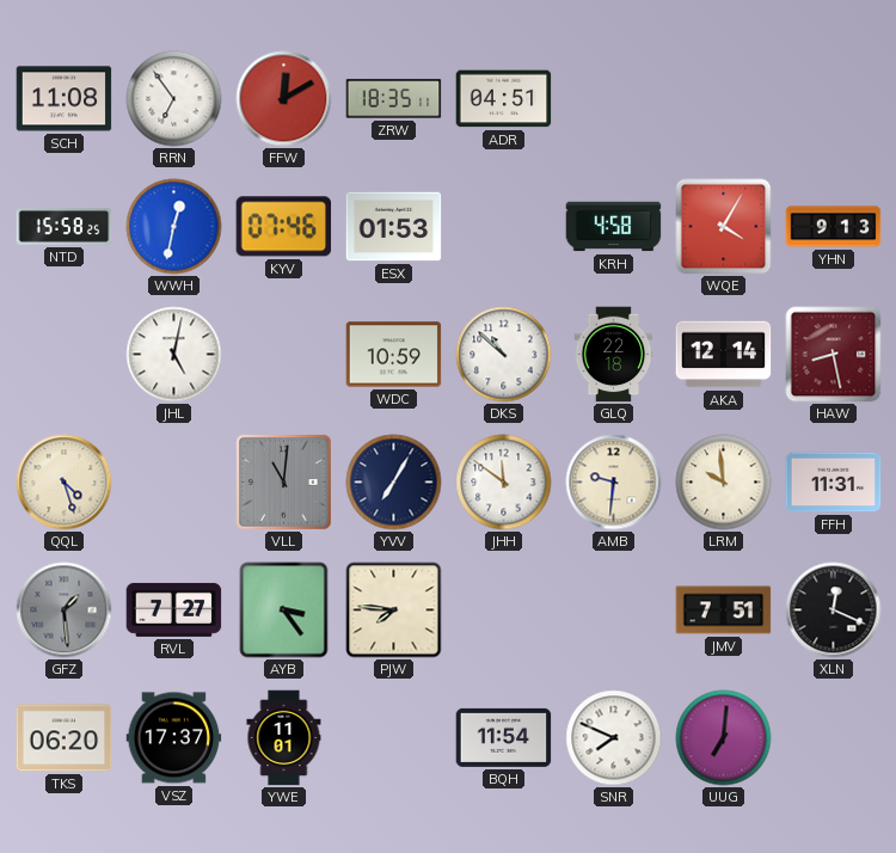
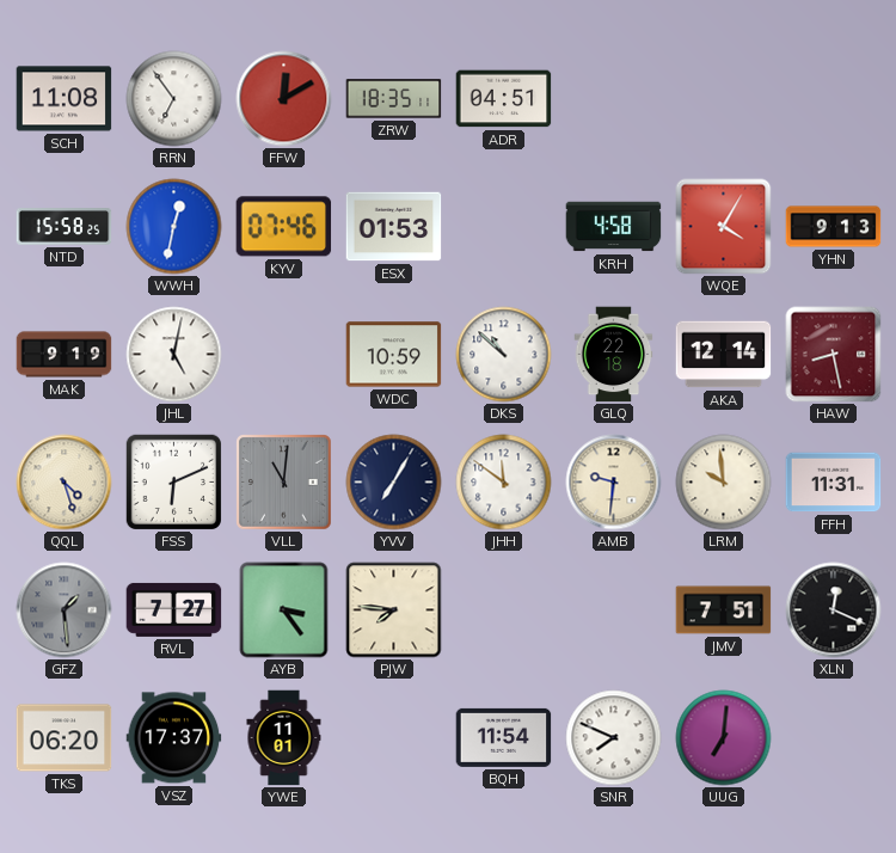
MAK: none -> 9:19
FSS: none -> 6:11
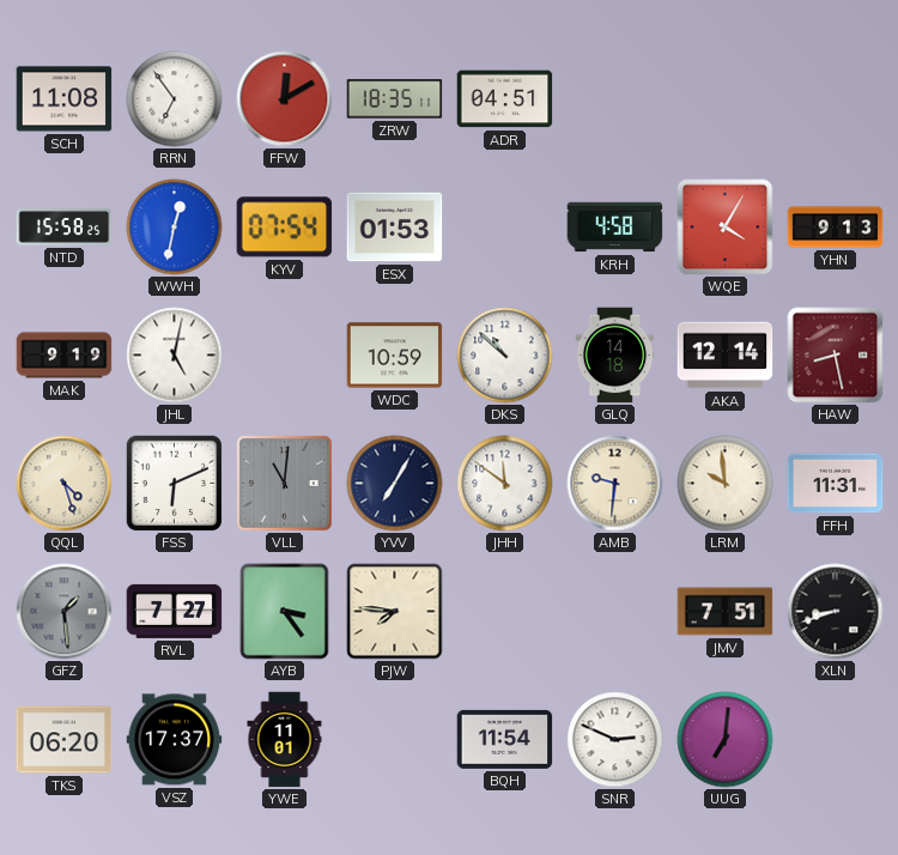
KYV: 07:46 -> 07:54
GLQ: 22:18 -> 14:18
XLN: 12:19 -> 8:42
SNR: 7:49 -> 2:49
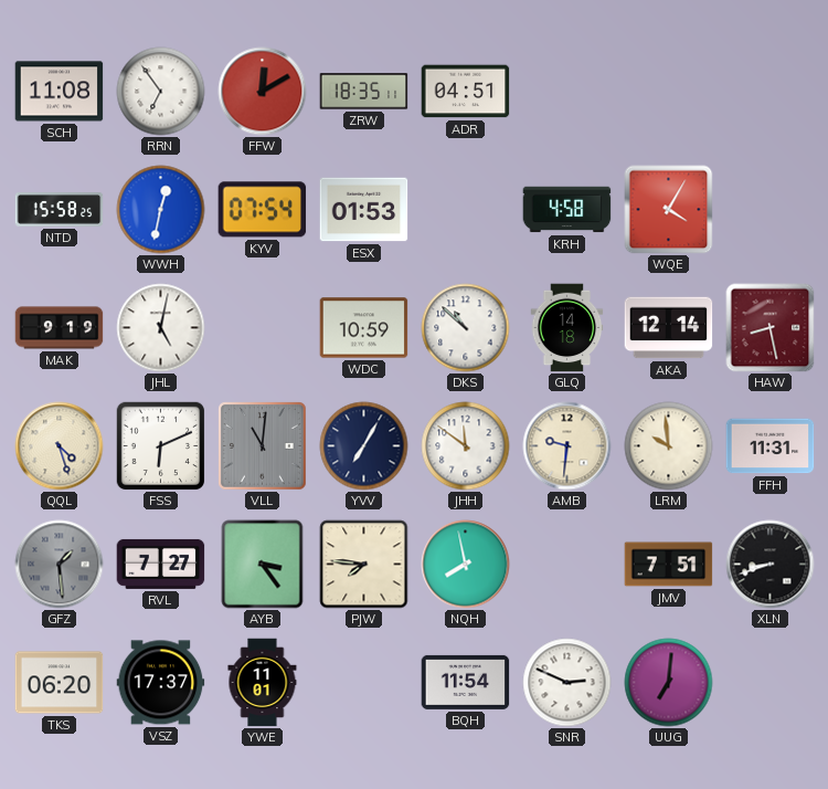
YHN: 9:13 -> none
NQH: none -> 7:58
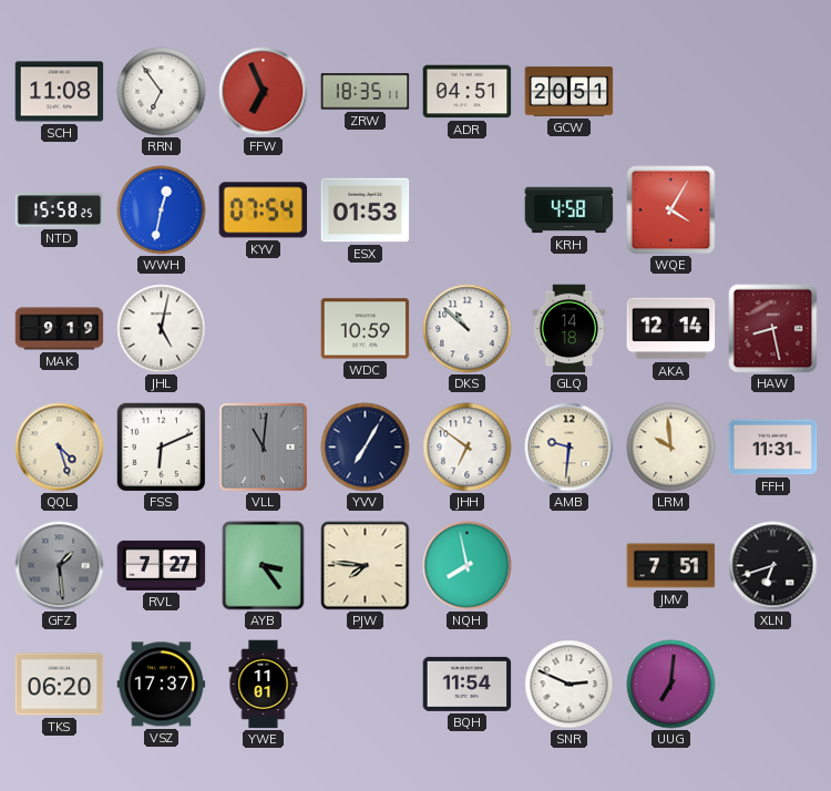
FFW: 12:10 -> 6:56
GCW: none -> 20:51
JHH: 11:51 -> 6:51
XLN: 8:42 -> 6:42
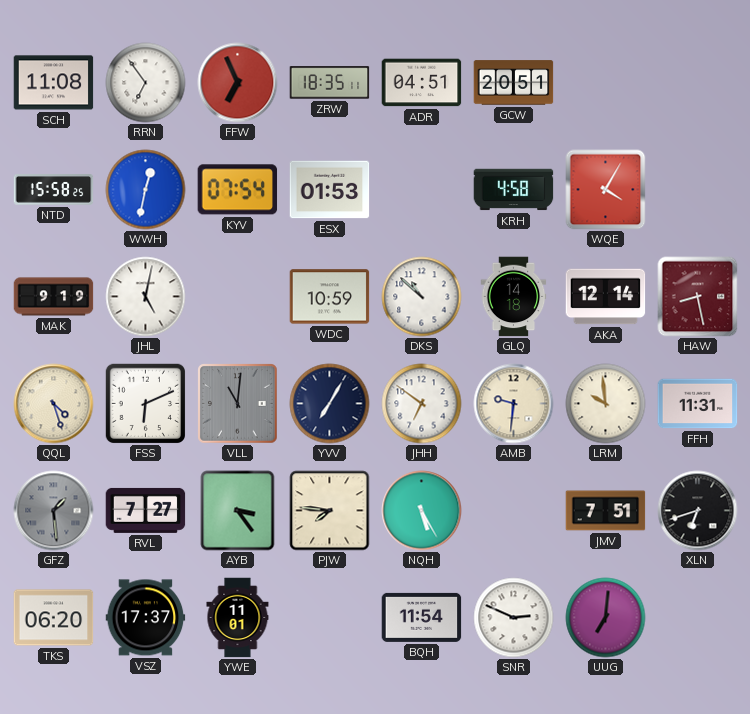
NQH: 7:58 -> 5:25
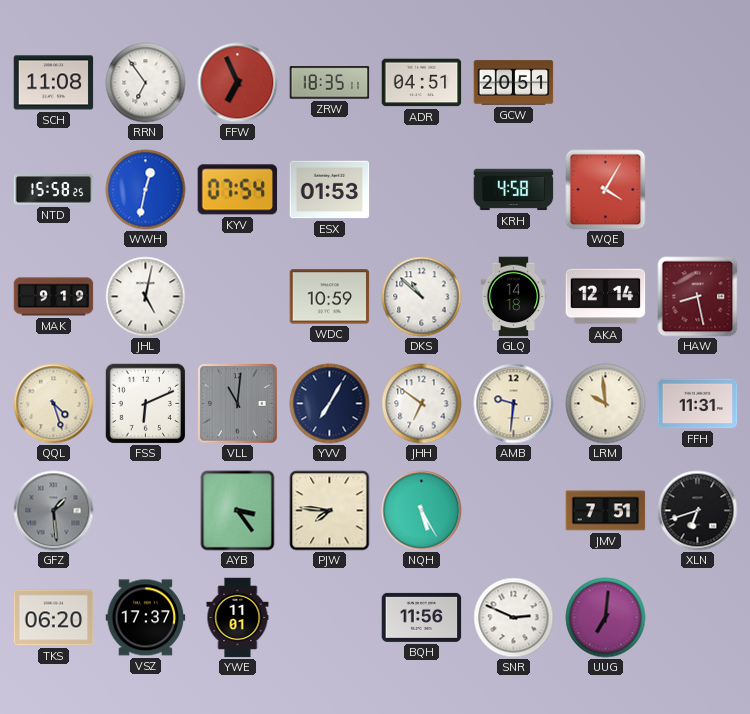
RVL: 7:27 -> none
BQH: 11:54 -> 11:56
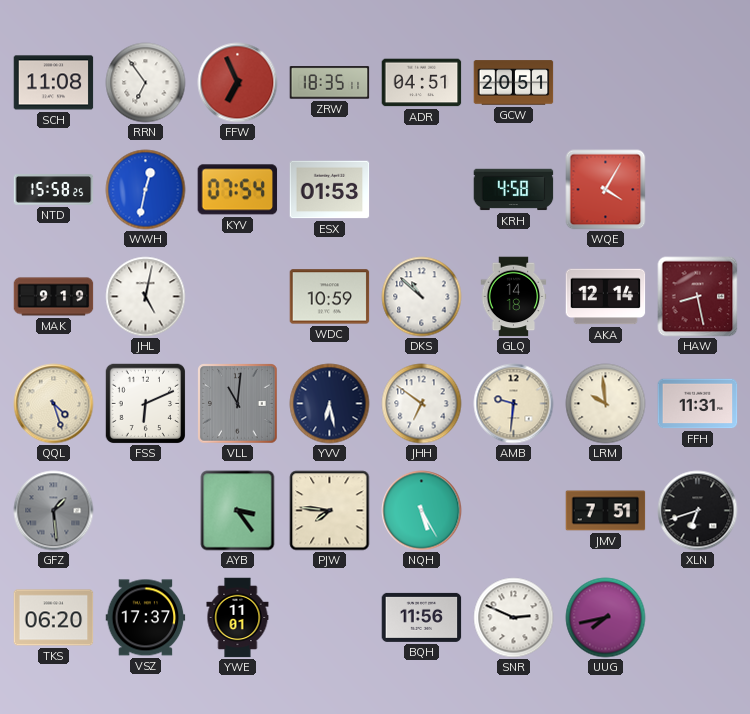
YVV: 7:05 -> 6:28
UUG: 7:01 -> 7:43
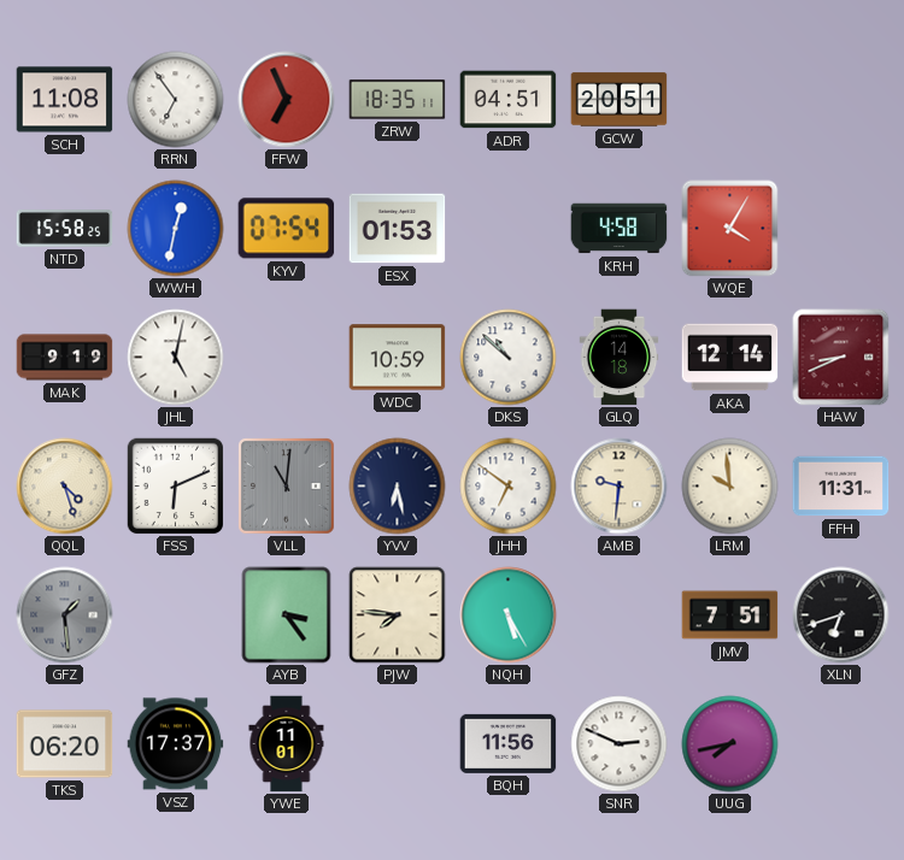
HAW: 8:28 -> 8:41
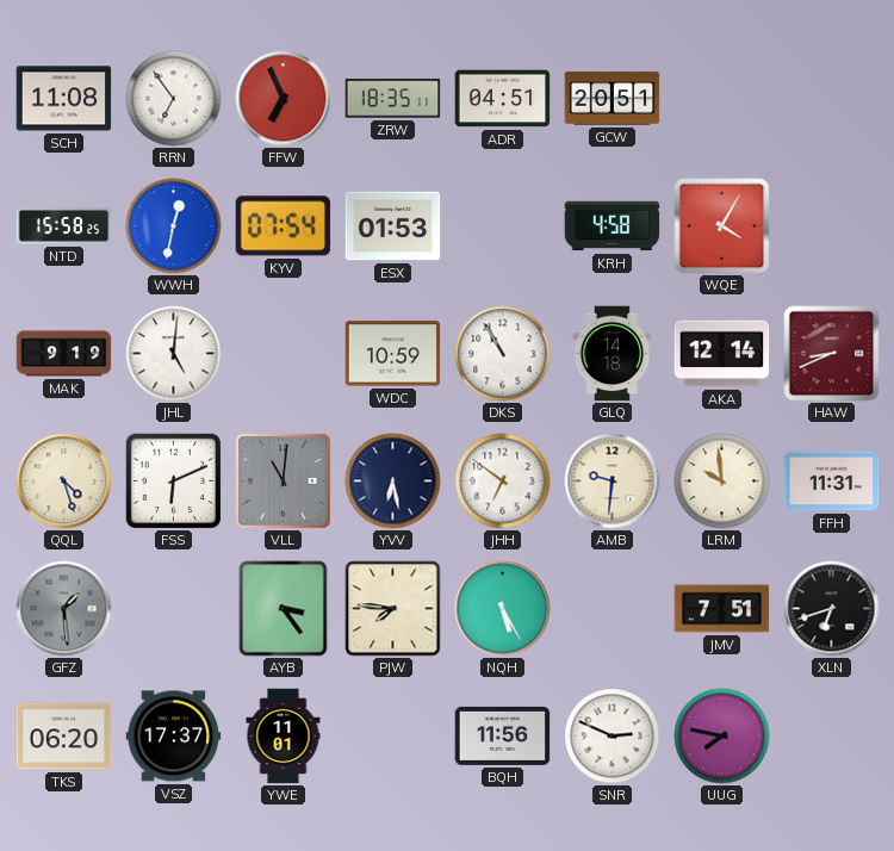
JHL: 5:02 -> 5:01
DKS: 10:52 -> 10:55
UUG: 7:43 -> 7:47
